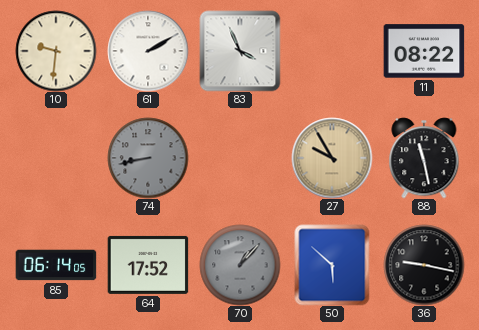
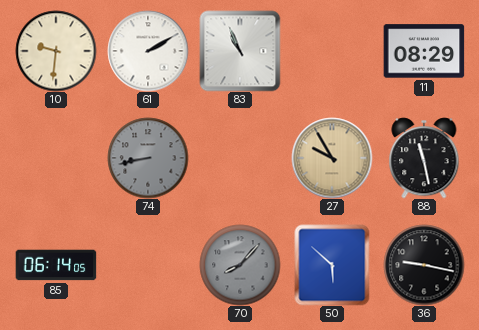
83: 3:56 -> 10:56
11: 08:22 -> 08:29
64: 17:52 -> none
70: 1:07 -> 8:07
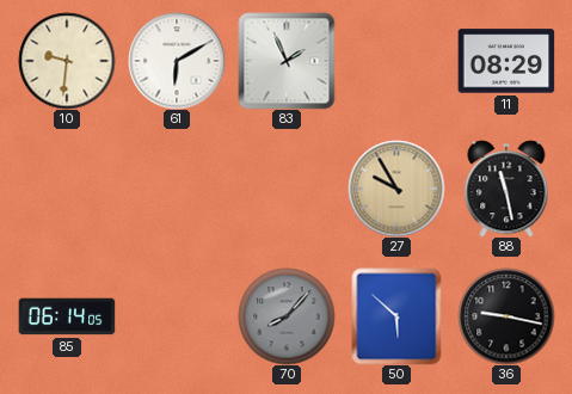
61: 2:10 -> 6:10
83: 10:56 -> 1:56
74: 8:43 -> none
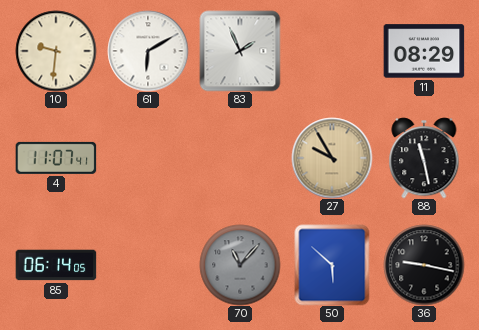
4: none -> 11:07
70: 8:07 -> 11:07
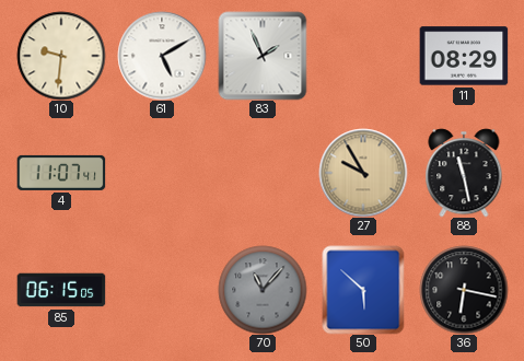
61: 6:10 -> 5:10
85: 06:14 -> 06:15
36: 9:17 -> 6:17
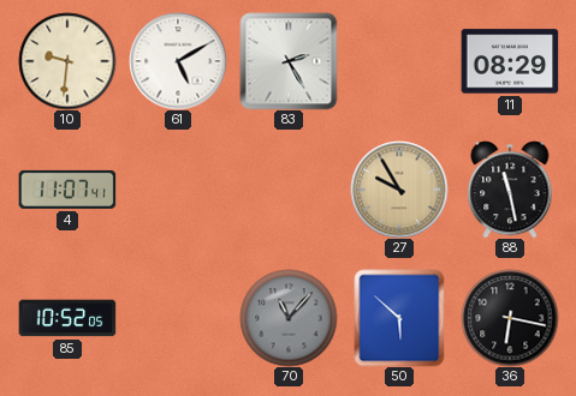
83: 1:56 -> 2:25
85: 06:15 -> 10:52
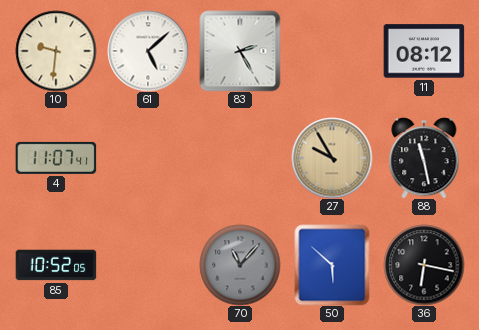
61: 5:10 -> 5:08
11: 08:29 -> 08:12
